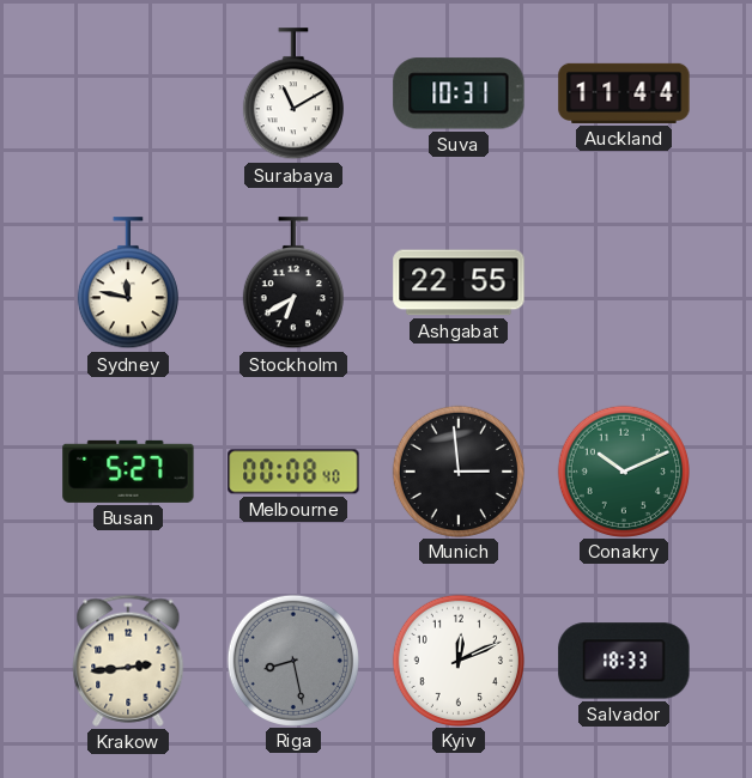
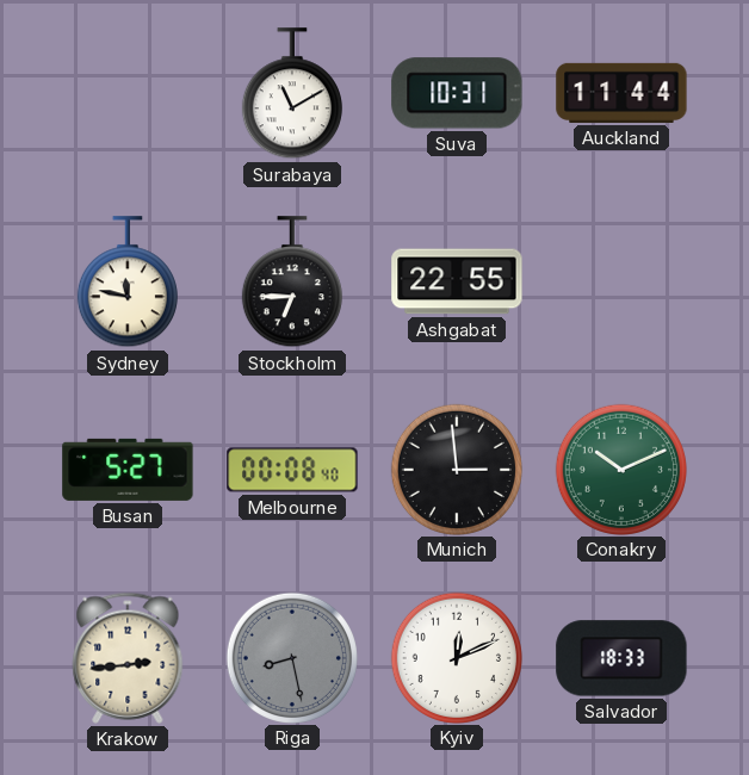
Stockholm: 6:40 -> 6:45
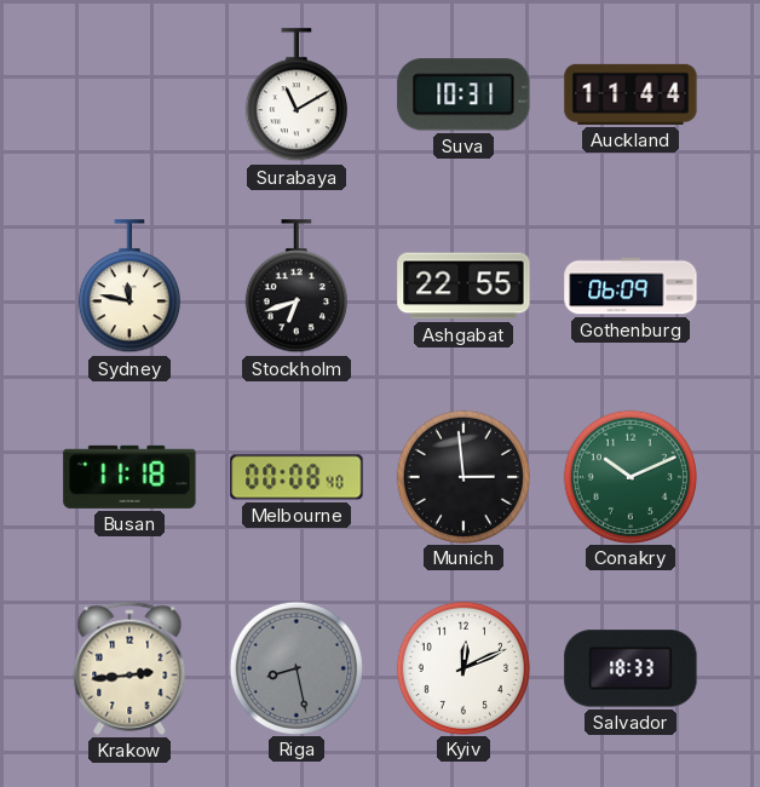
Stockholm: 6:45 -> 6:42
Gothenburg: none -> 06:09
Busan: 5:27 -> 11:18
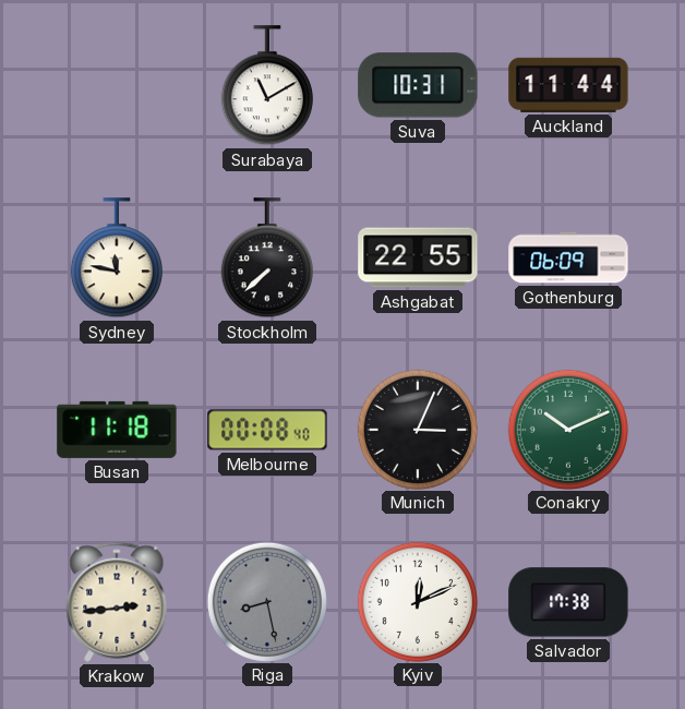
Stockholm: 6:42 -> 7:38
Munich: 2:59 -> 3:04
Salvador: 18:33 -> 17:38
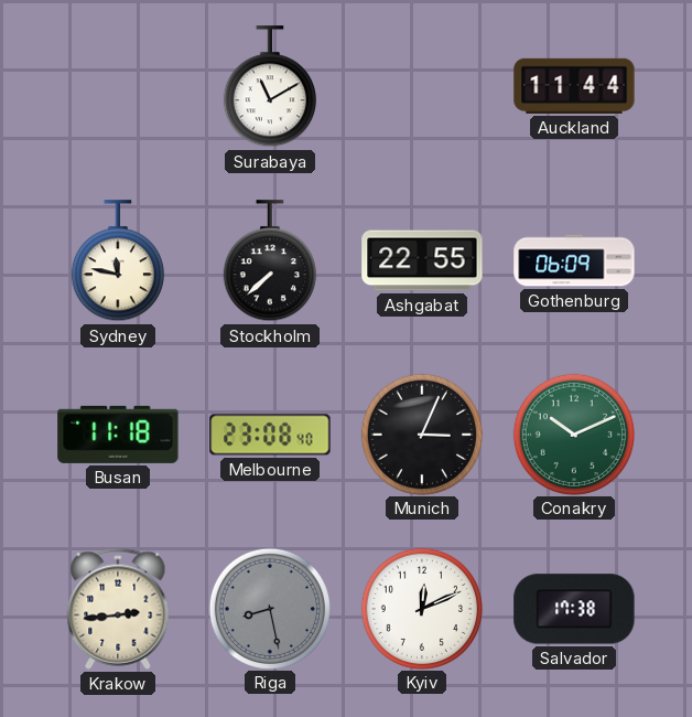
Suva: 10:31 -> none
Melbourne: 00:08 -> 23:08
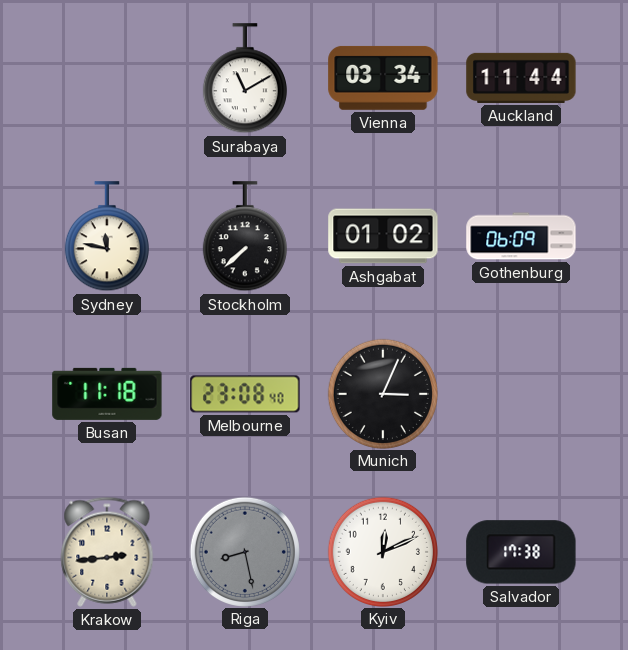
Vienna: none -> 03:34
Ashgabat: 22:55 -> 01:02
Conakry: 10:11 -> none
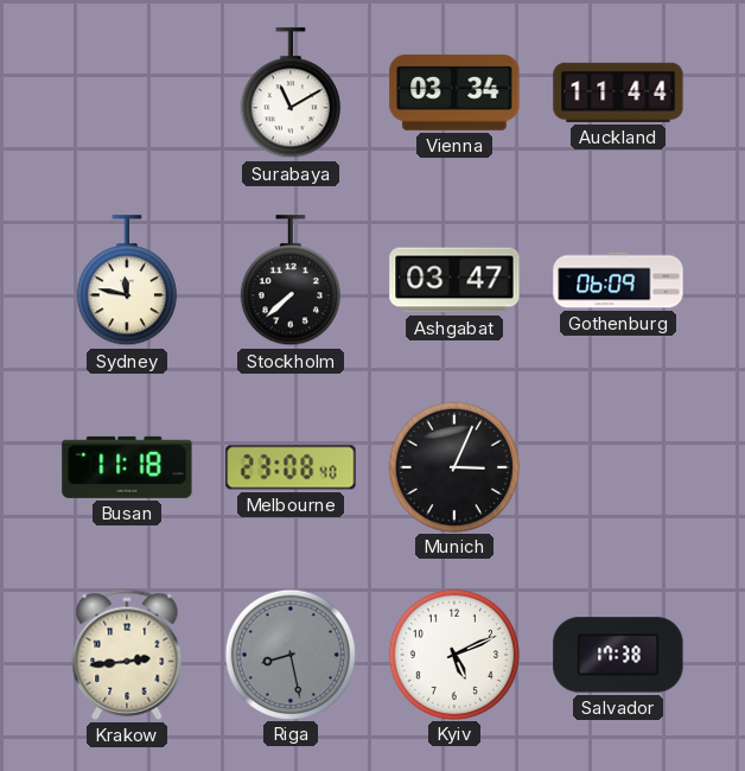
Ashgabat: 01:02 -> 03:47
Kyiv: 12:11 -> 5:11
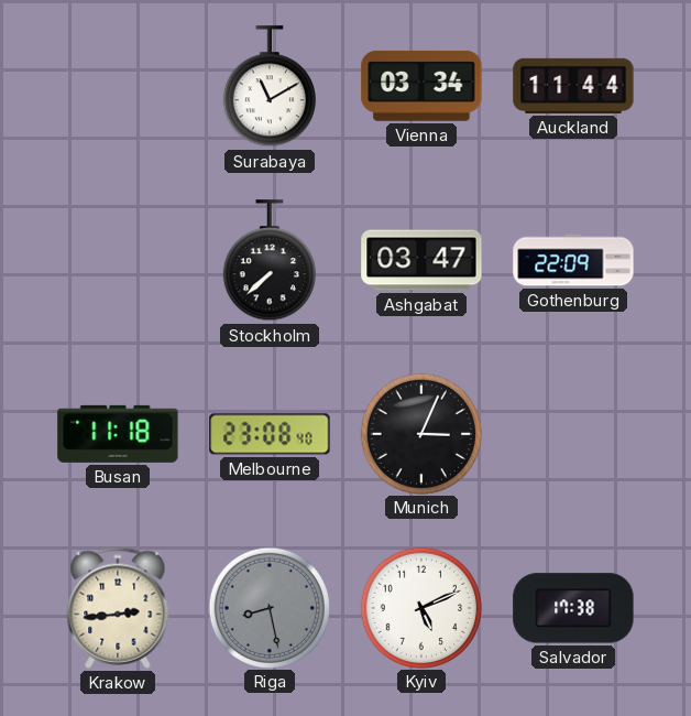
Sydney: 11:47 -> none
Gothenburg: 06:09 -> 22:09
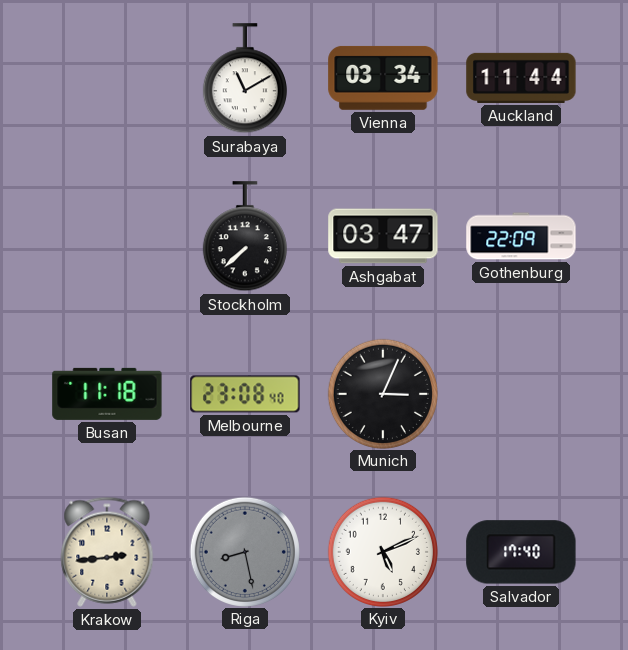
Salvador: 17:38 -> 17:40
